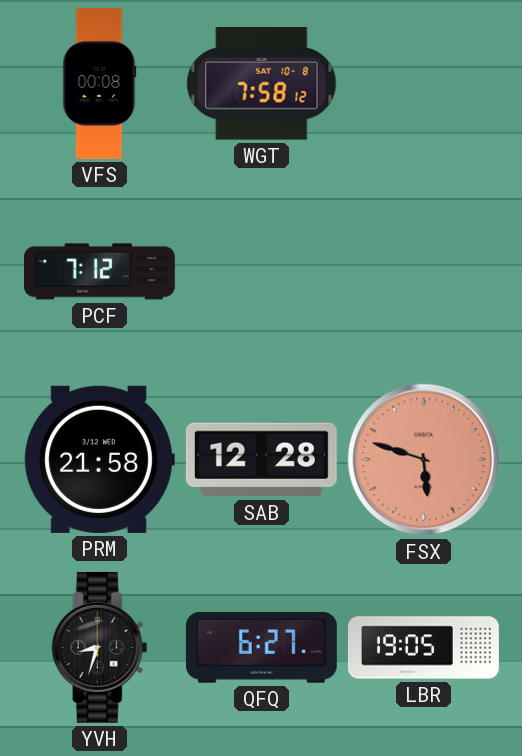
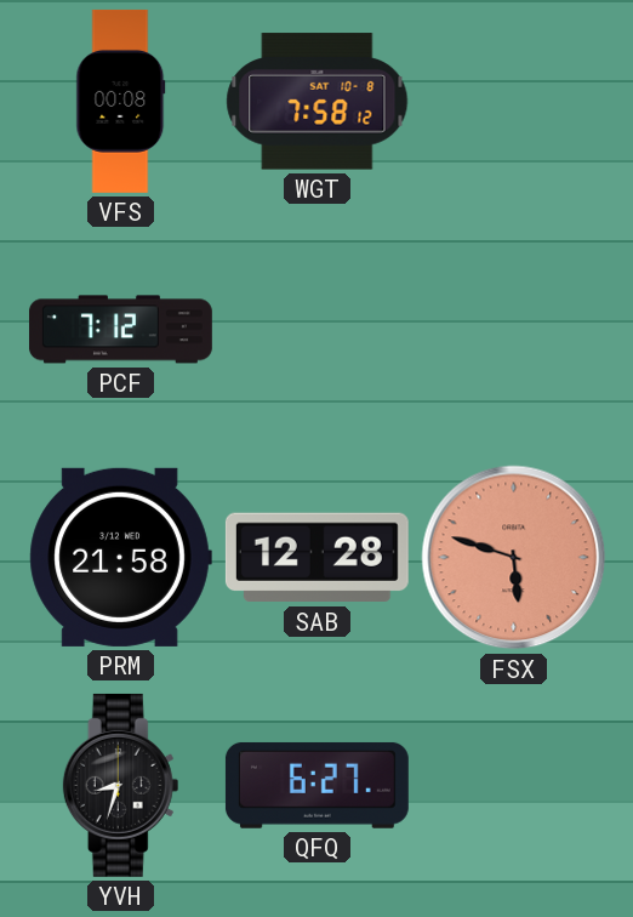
LBR: 19:05 -> none
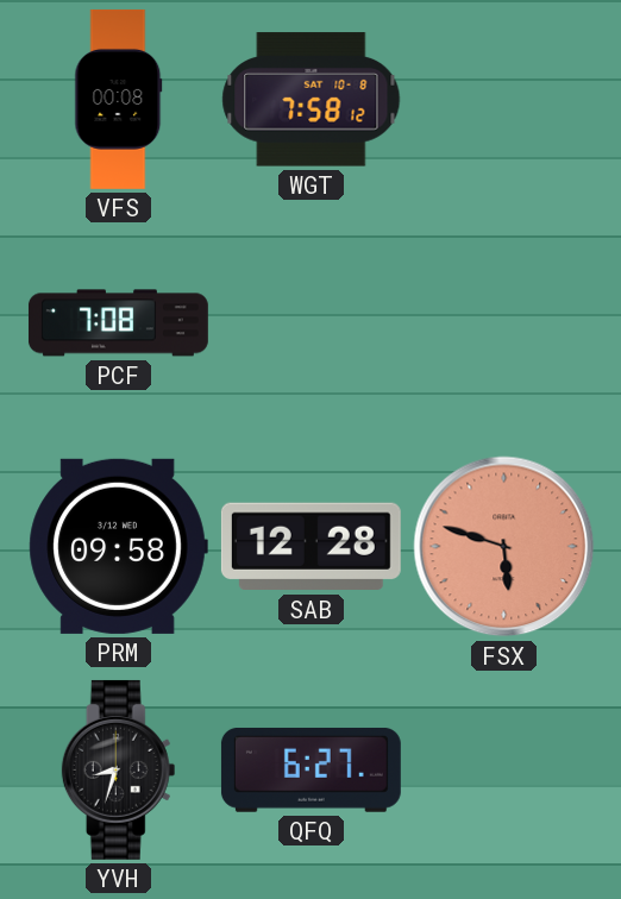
PCF: 7:12 -> 7:08
PRM: 21:58 -> 09:58
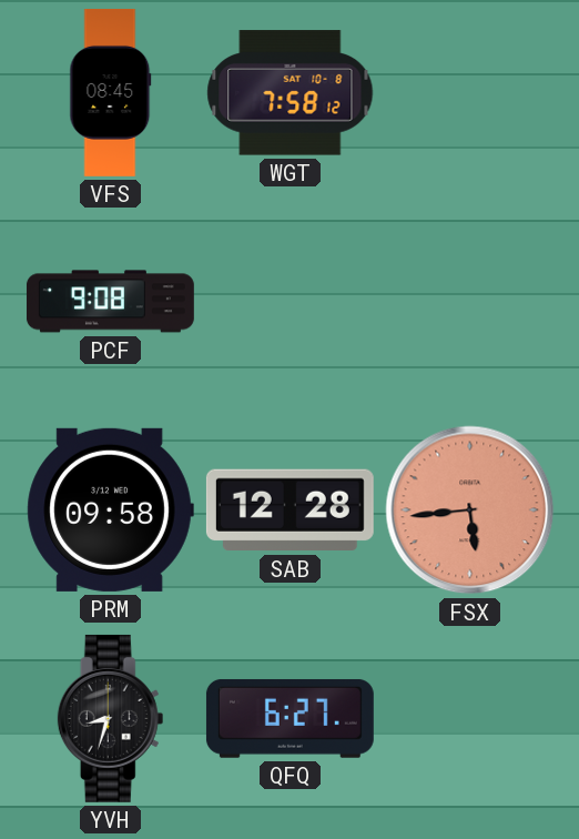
VFS: 00:08 -> 08:45
PCF: 7:08 -> 9:08
FSX: 5:48 -> 5:44
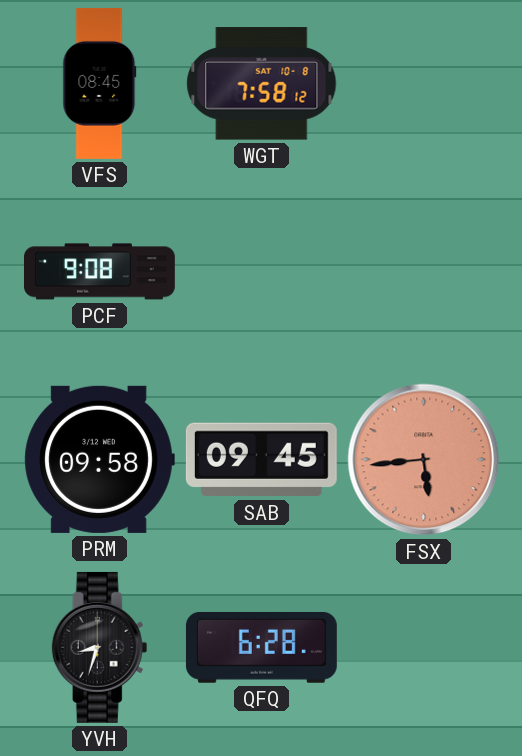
SAB: 12:28 -> 09:45
QFQ: 6:27 -> 6:28
